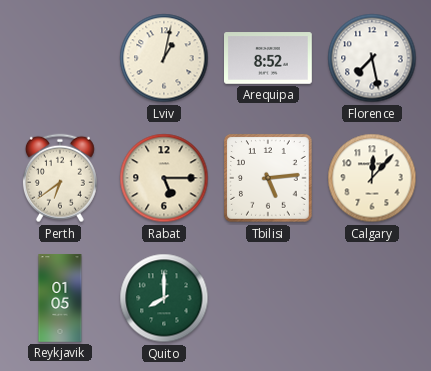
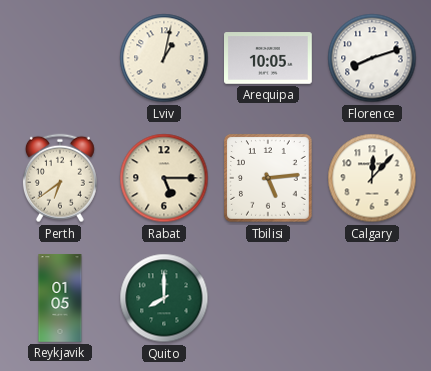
Arequipa: 8:52 -> 10:05
Florence: 7:28 -> 8:12
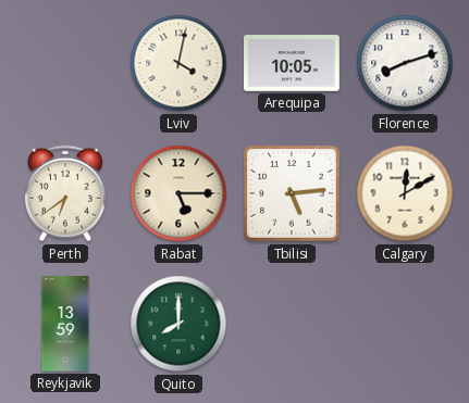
Lviv: 1:02 -> 4:02
Calgary: 12:07 -> 12:10
Reykjavik: 01:05 -> 13:59
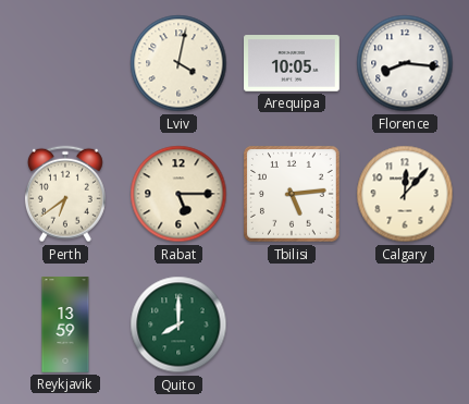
Florence: 8:12 -> 8:16
Calgary: 12:10 -> 12:07
